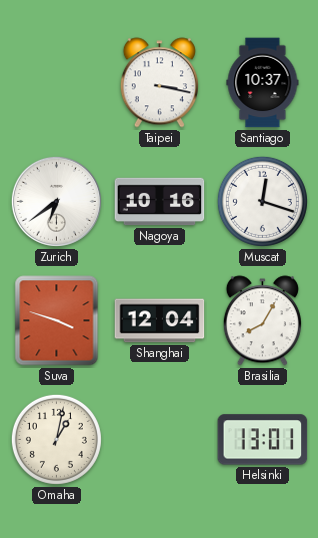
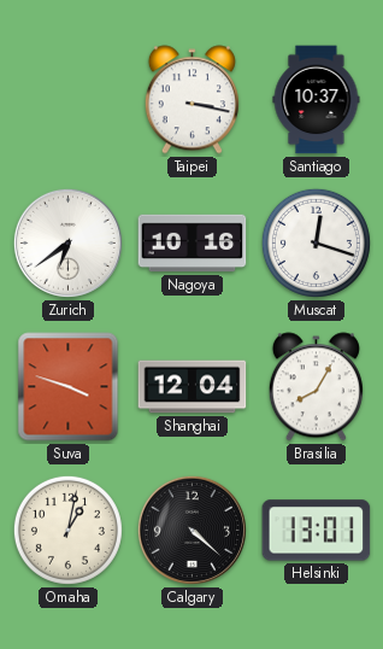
Calgary: none -> 4:22
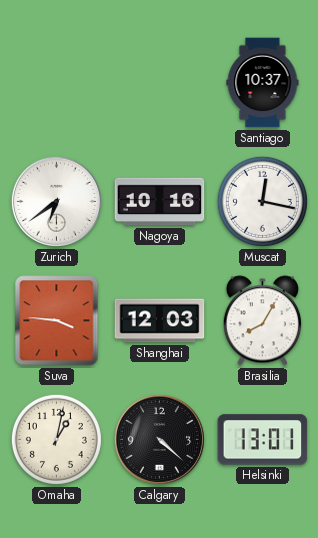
Taipei: 3:17 -> none
Muscat: 12:18 -> 12:17
Suva: 3:48 -> 3:46
Shanghai: 12:04 -> 12:03
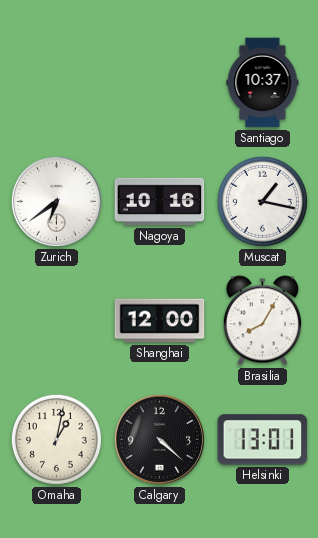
Muscat: 12:17 -> 1:17
Suva: 3:46 -> none
Shanghai: 12:03 -> 12:00
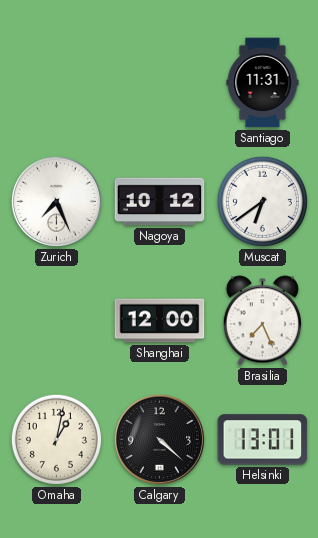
Santiago: 10:37 -> 11:31
Zurich: 6:39 -> 7:26
Nagoya: 10:16 -> 10:12
Muscat: 1:17 -> 6:39
Brasilia: 8:05 -> 7:26
